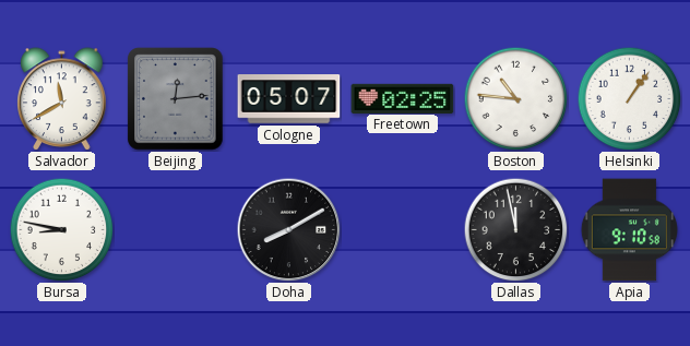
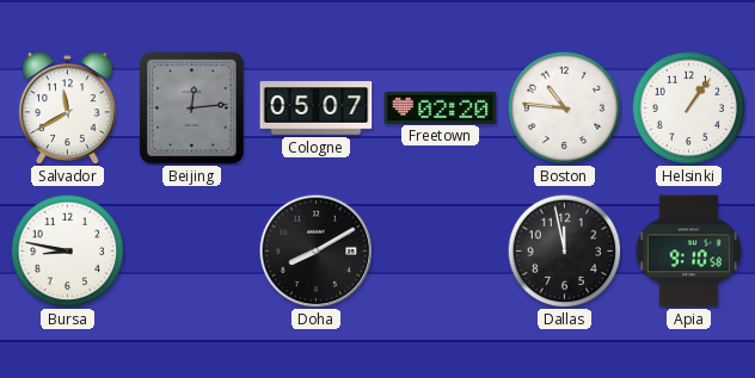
Freetown: 02:25 -> 02:20
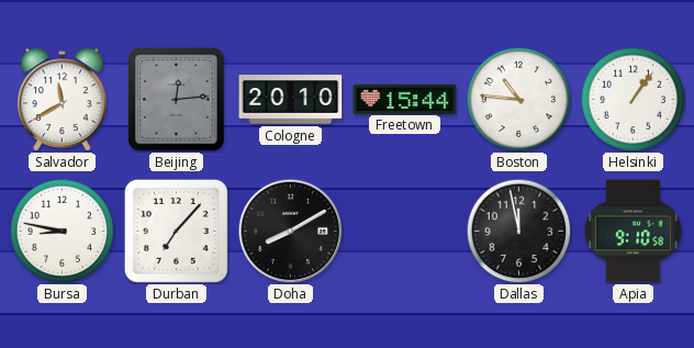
Cologne: 05:07 -> 20:10
Freetown: 02:20 -> 15:44
Durban: none -> 7:07
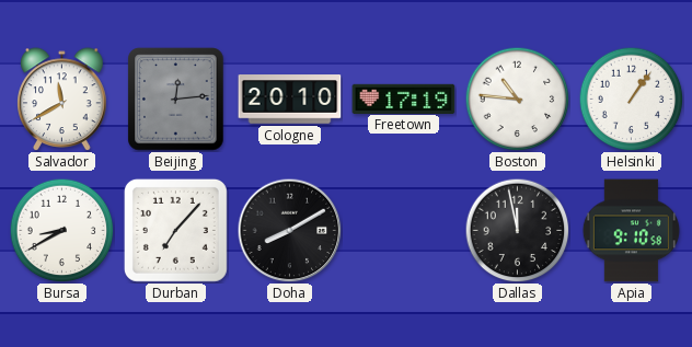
Freetown: 15:44 -> 17:19
Bursa: 8:47 -> 8:40
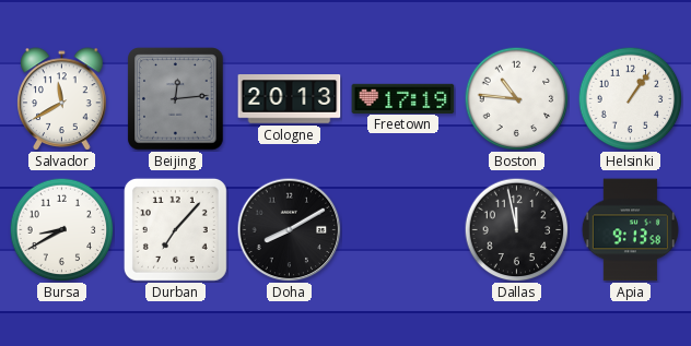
Cologne: 20:10 -> 20:13
Apia: 9:10 -> 9:13
